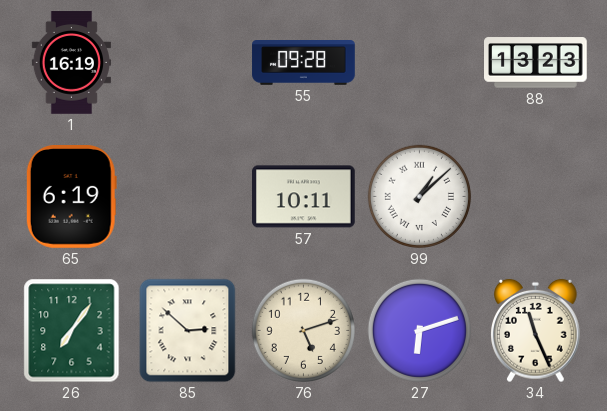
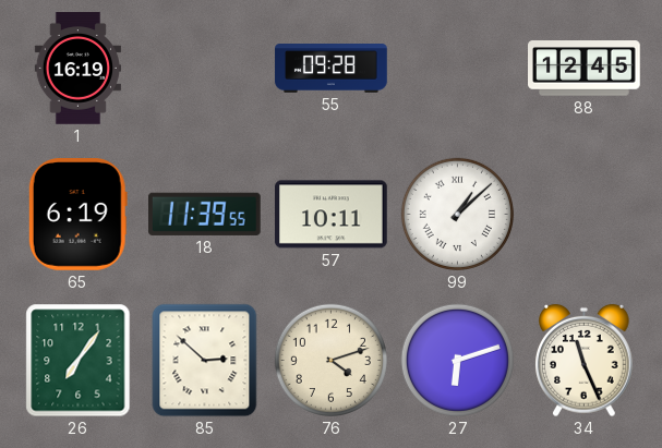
88: 13:23 -> 12:45
18: none -> 11:39
76: 5:12 -> 4:12
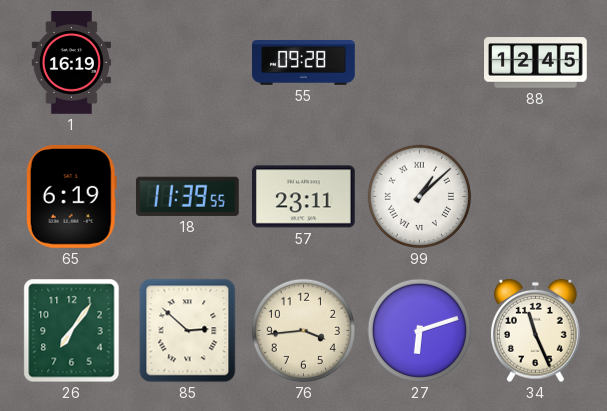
57: 10:11 -> 23:11
76: 4:12 -> 3:44
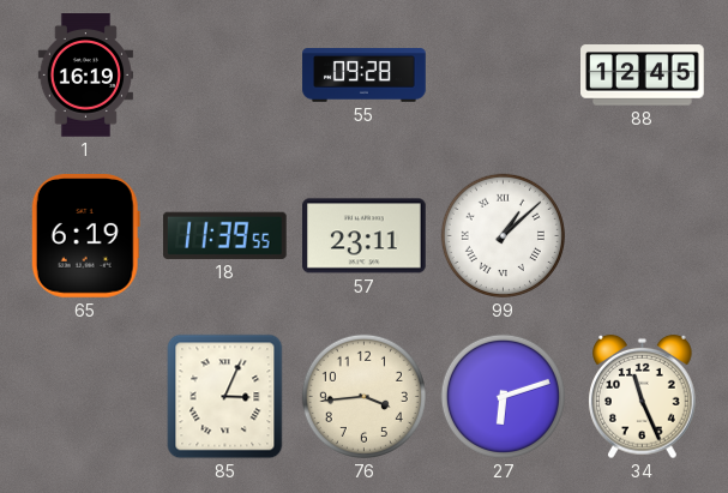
26: 7:06 -> none
85: 2:52 -> 3:04
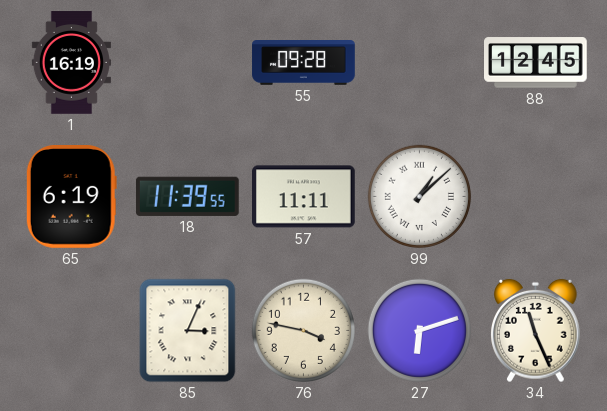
57: 23:11 -> 11:11
76: 3:44 -> 3:47
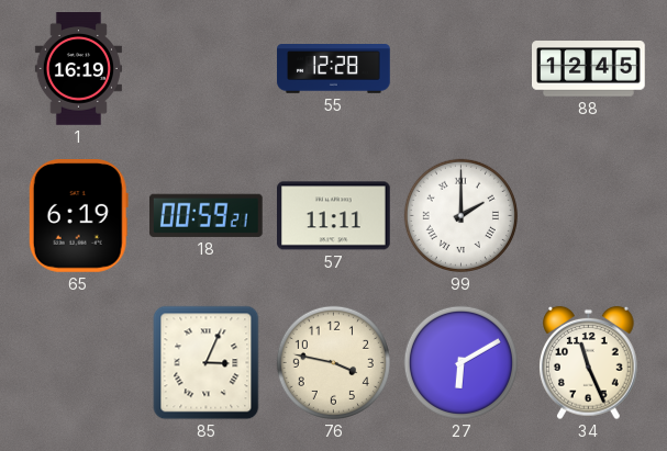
55: 09:28 -> 12:28
18: 11:39 -> 00:59
99: 1:08 -> 2:00
27: 6:12 -> 6:10
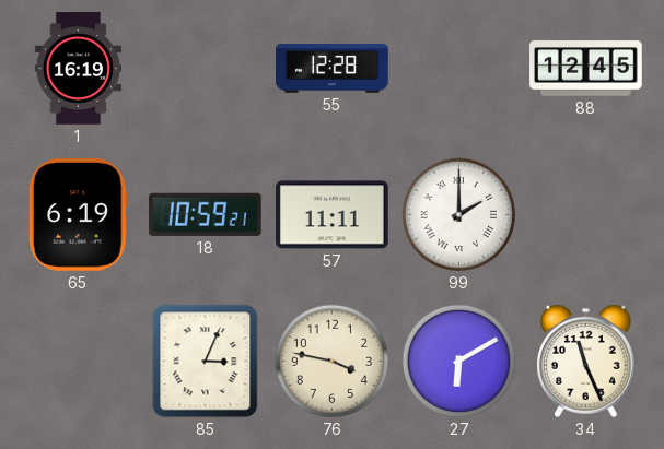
18: 00:59 -> 10:59
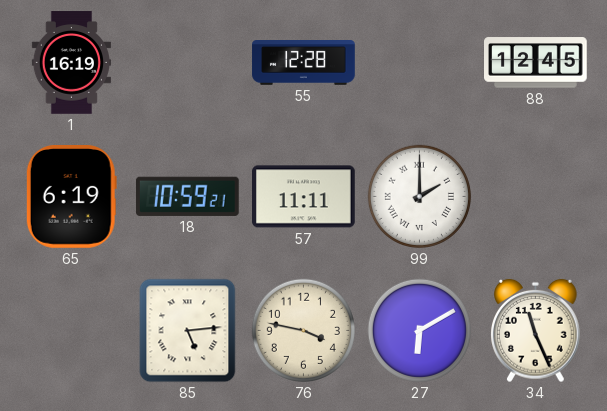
85: 3:04 -> 5:14
